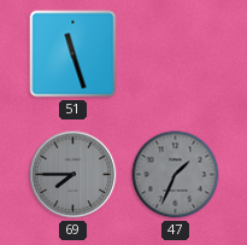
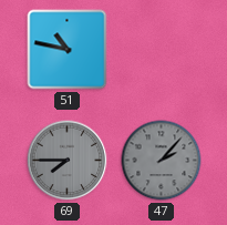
51: 11:27 -> 10:47
47: 1:34 -> 2:07
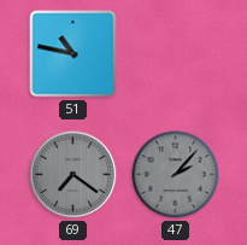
69: 7:45 -> 7:21
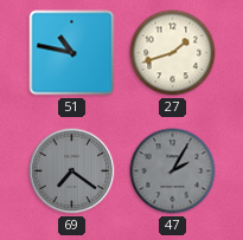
27: none -> 1:42
47: 2:07 -> 2:05
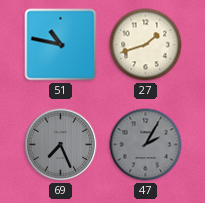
69: 7:21 -> 7:26
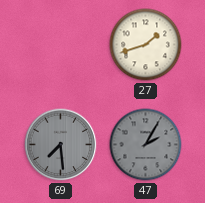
51: 10:47 -> none
69: 7:26 -> 7:29
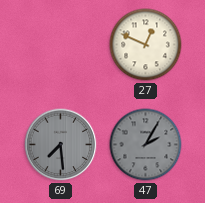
27: 1:42 -> 12:49
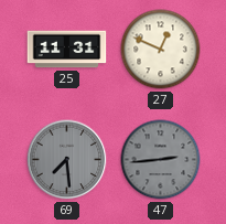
25: none -> 11:31
47: 2:05 -> 2:44
